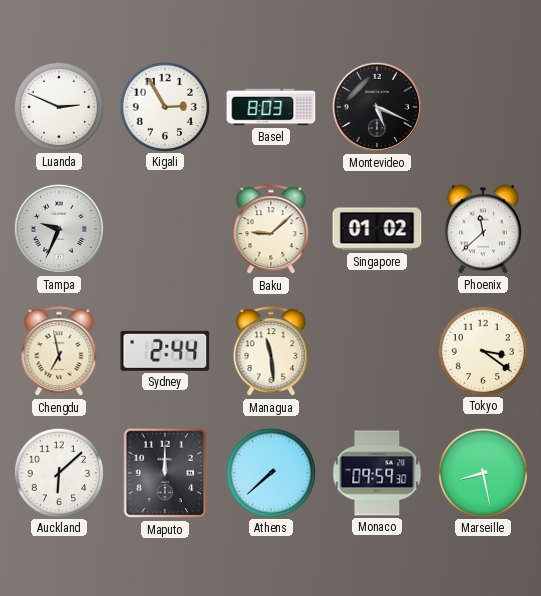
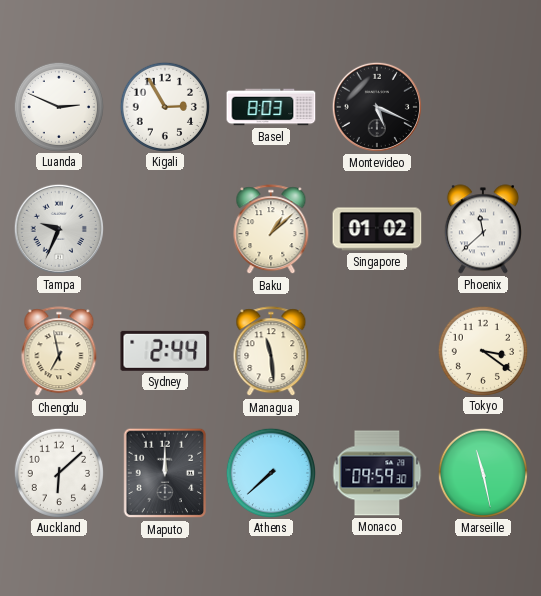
Baku: 9:08 -> 1:08
Marseille: 8:28 -> 11:28
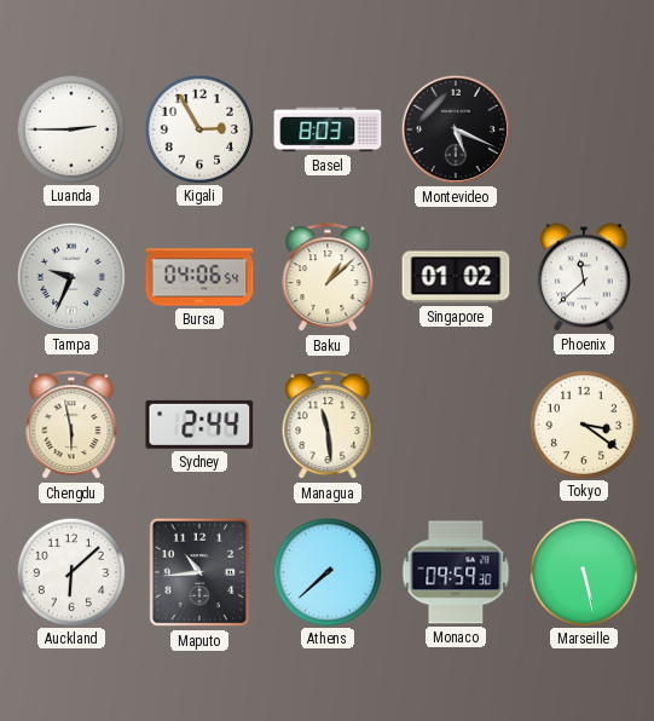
Luanda: 2:49 -> 2:45
Bursa: none -> 04:06
Chengdu: 6:58 -> 5:58
Maputo: 12:00 -> 10:44
Marseille: 11:28 -> 5:28
